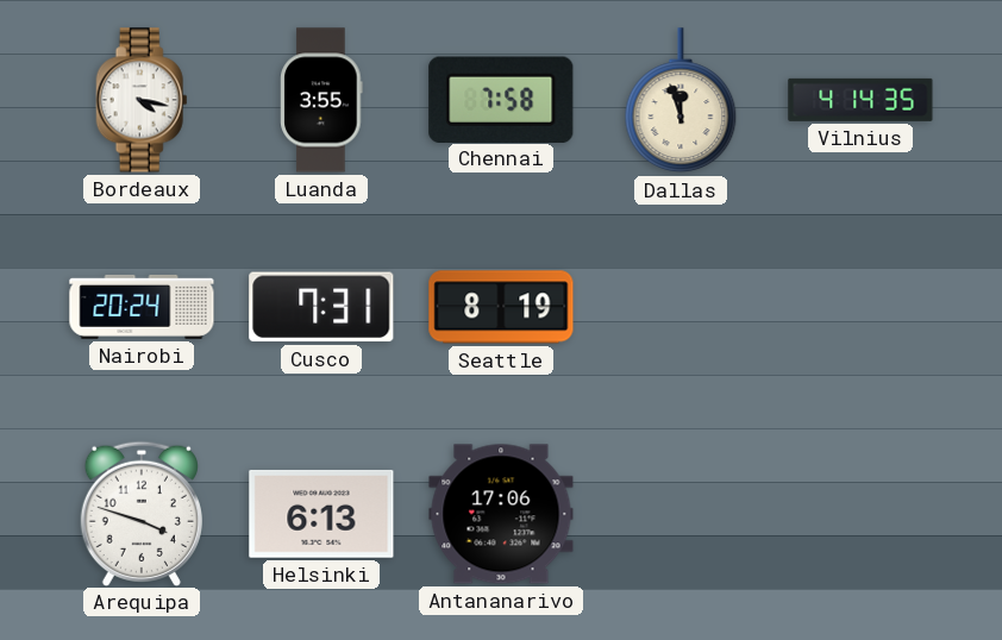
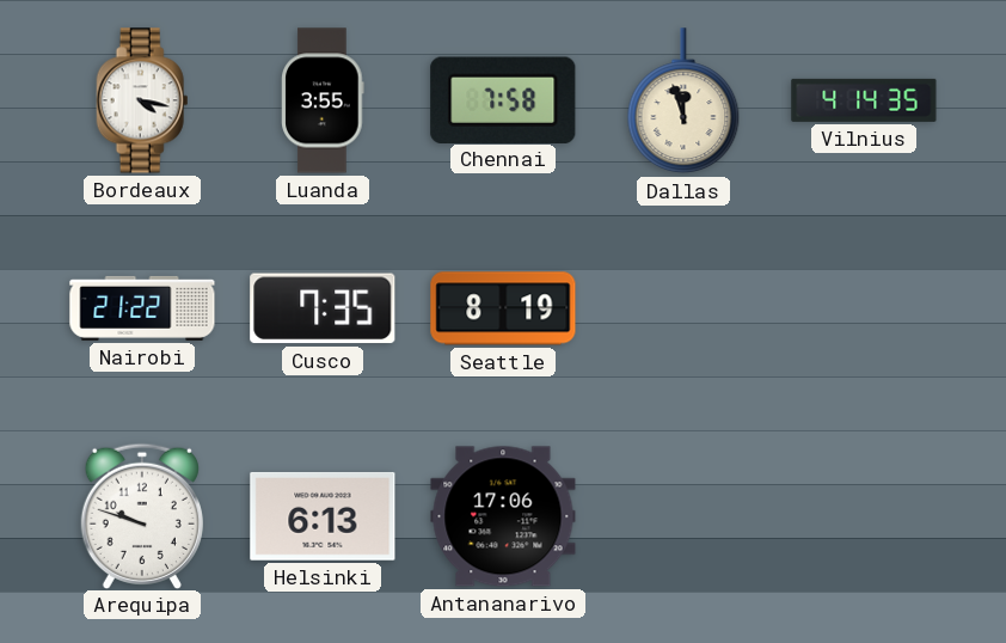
Nairobi: 20:24 -> 21:22
Cusco: 7:31 -> 7:35
Arequipa: 3:48 -> 9:48
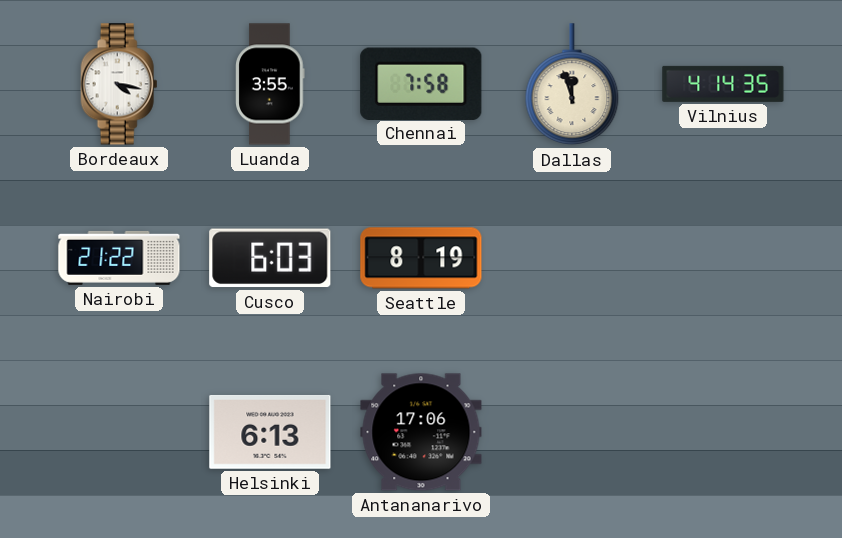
Cusco: 7:35 -> 6:03
Arequipa: 9:48 -> none
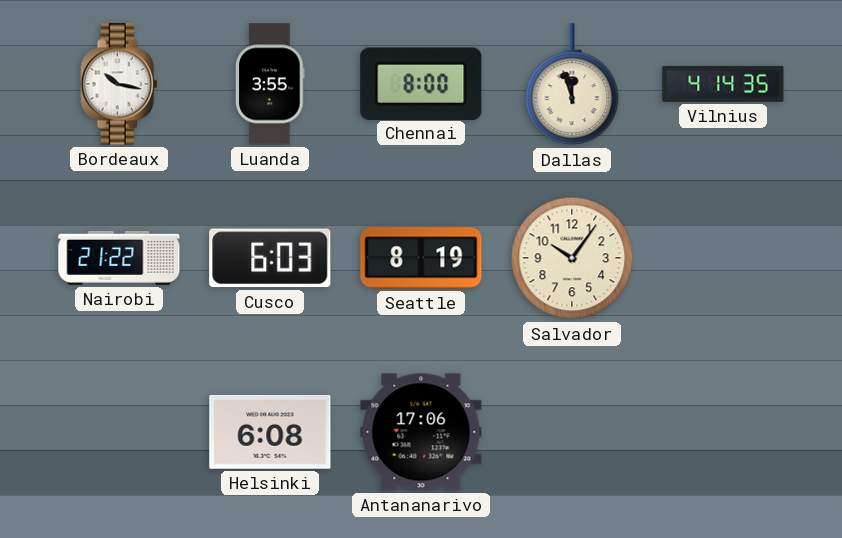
Bordeaux: 4:17 -> 10:17
Chennai: 7:58 -> 8:00
Salvador: none -> 10:06
Helsinki: 6:13 -> 6:08
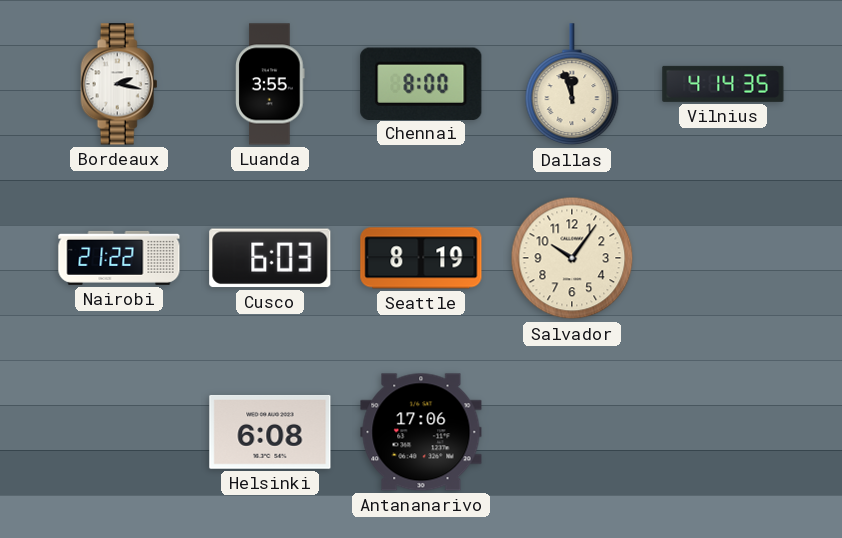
Bordeaux: 10:17 -> 2:17
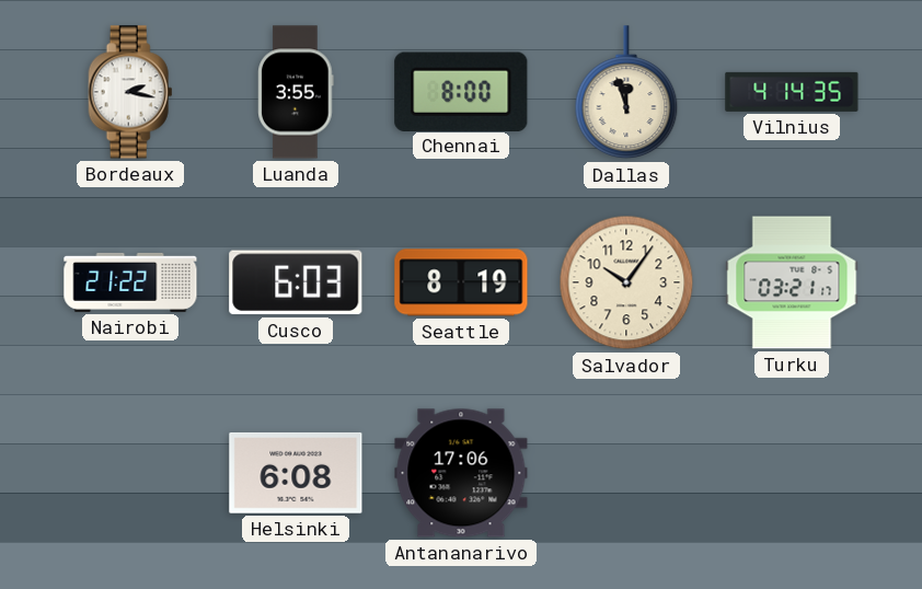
Turku: none -> 03:21
